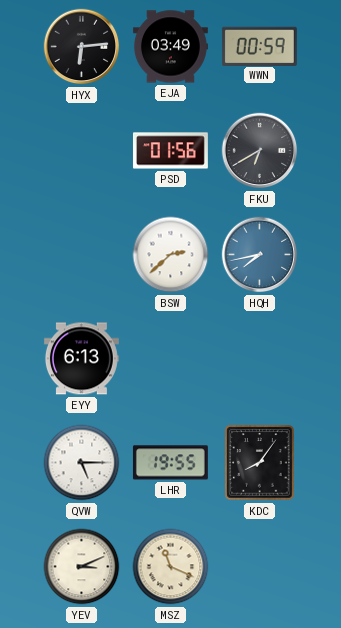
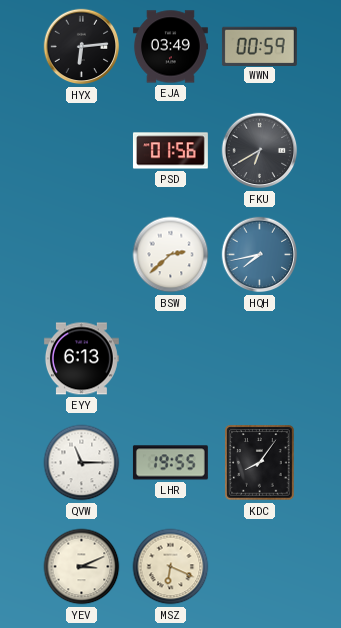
QVW: 5:15 -> 11:15
MSZ: 11:19 -> 6:19
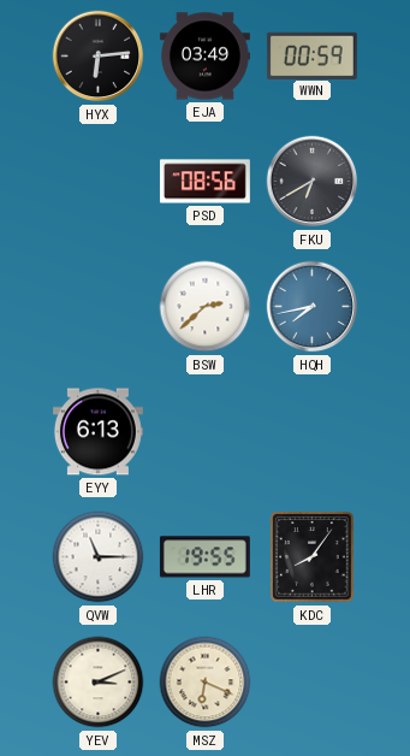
PSD: 01:56 -> 08:56
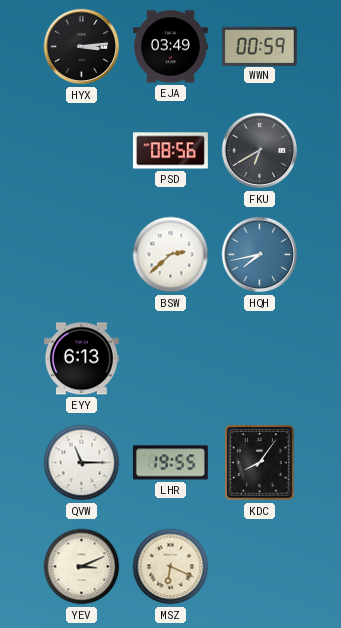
HYX: 6:14 -> 3:14
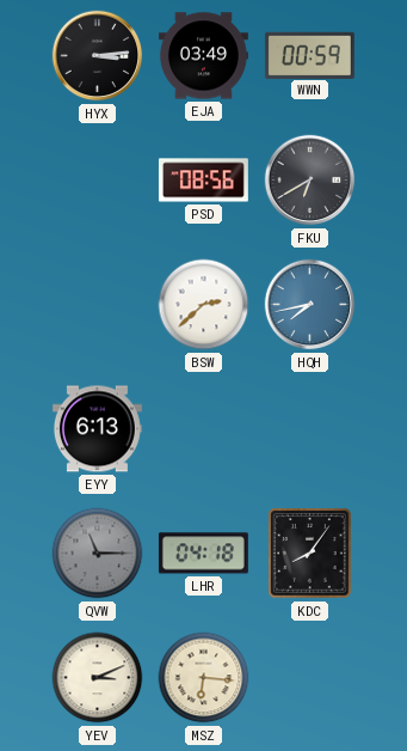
QVW dial: white -> grey
LHR: 19:55 -> 04:18
MSZ: 6:19 -> 6:16
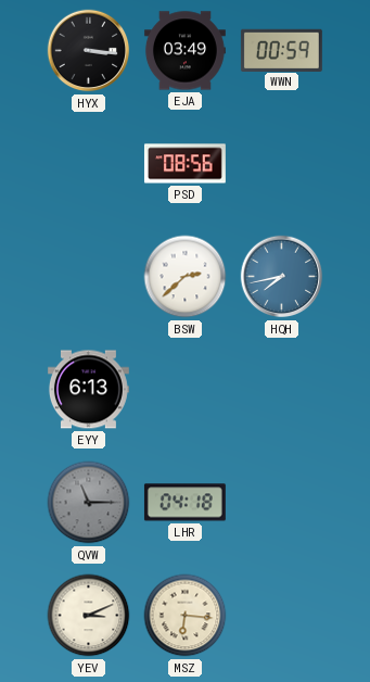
HYX: 3:14 -> 3:16
FKU: 6:40 -> none
KDC: 8:06 -> none
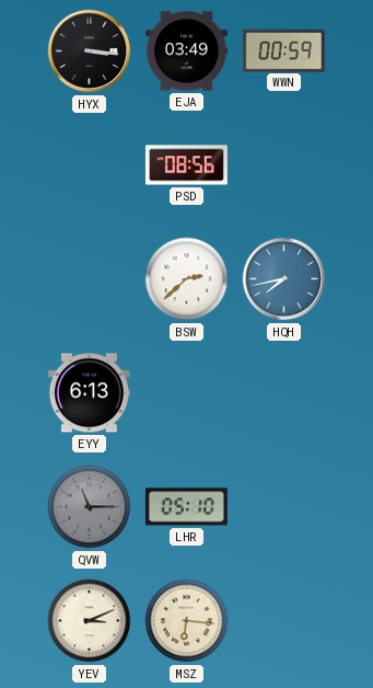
LHR: 04:18 -> 05:10
